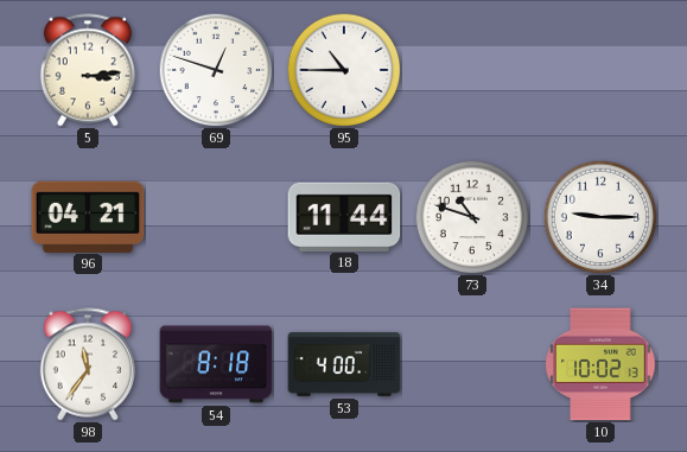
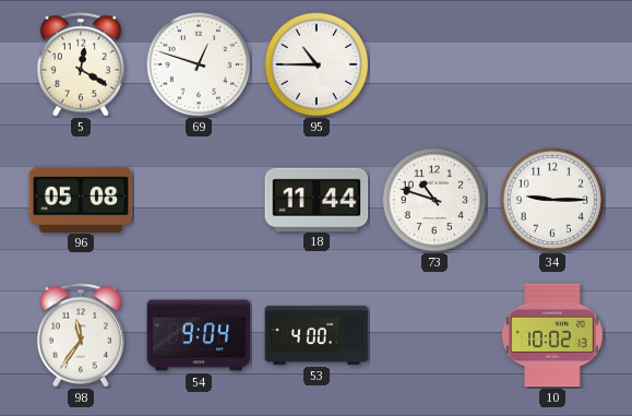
5: 3:14 -> 12:20
96: 04:21 -> 05:08
54: 8:18 -> 9:04
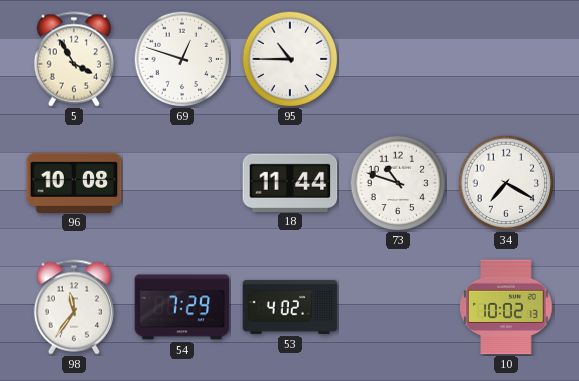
5: 12:20 -> 3:55
96: 05:08 -> 10:08
34: 9:15 -> 7:20
54: 9:04 -> 7:29
53: 4:00 -> 4:02
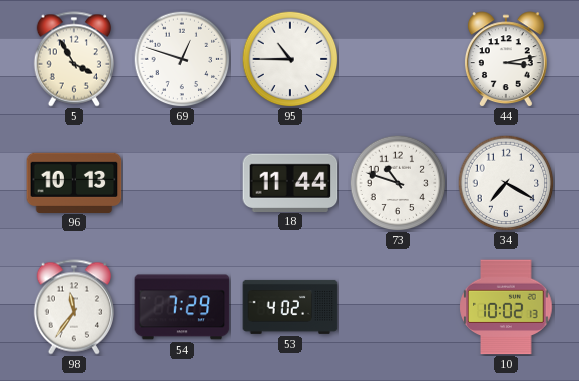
44: none -> 3:13
96: 10:08 -> 10:13
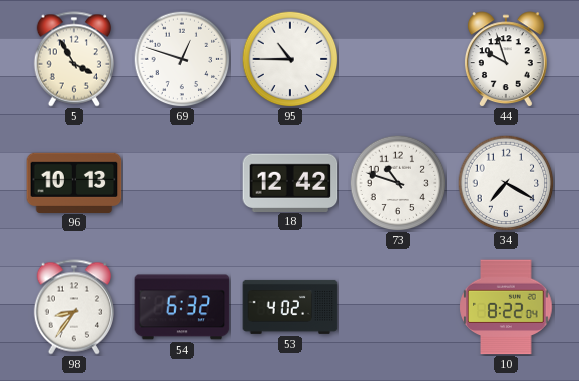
44: 3:13 -> 9:57
18: 11:44 -> 12:42
98: 11:36 -> 8:36
54: 7:29 -> 6:32
10: 10:02 -> 8:22
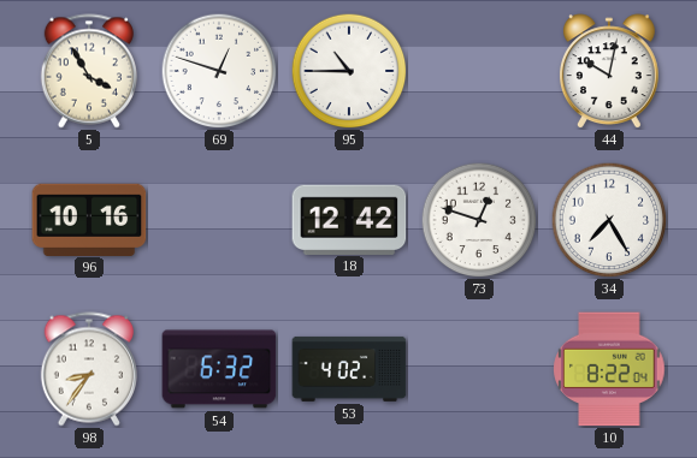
44: 9:57 -> 10:02
96: 10:13 -> 10:16
73: 10:48 -> 12:48
34: 7:20 -> 7:25
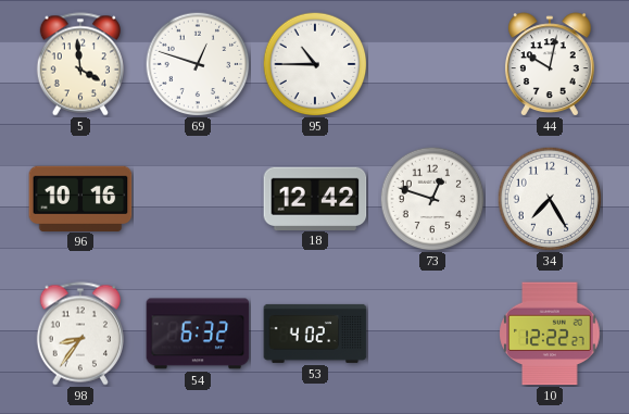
5: 3:55 -> 3:59
10: 8:22 -> 12:22
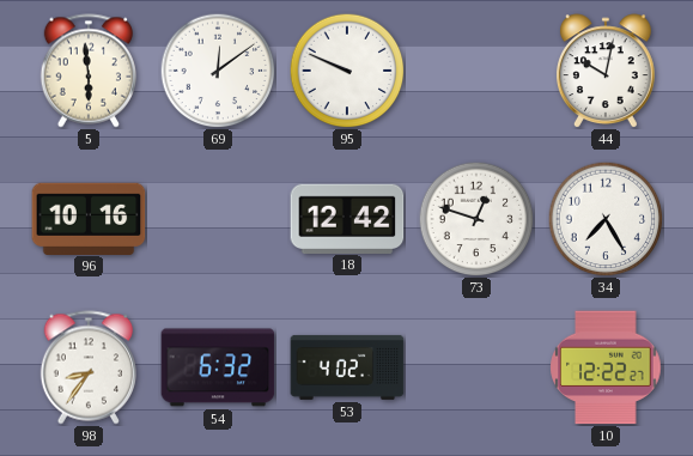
5: 3:59 -> 5:59
69: 12:48 -> 12:09
95: 10:45 -> 9:49
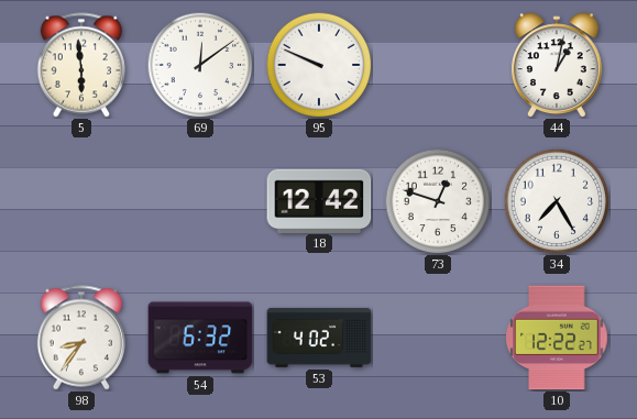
44: 10:02 -> 1:02
96: 10:16 -> none
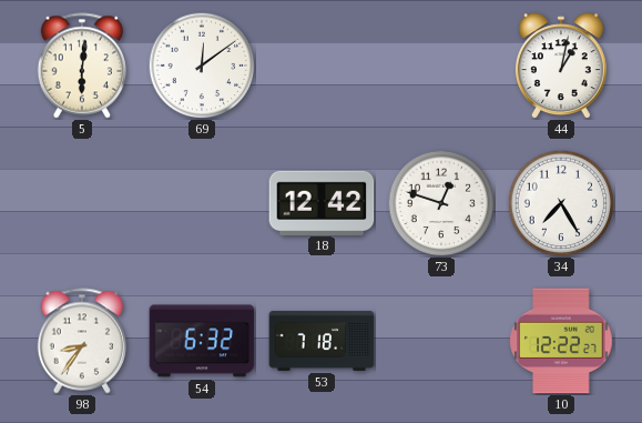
5: 5:59 -> 6:01
95: 9:49 -> none
53: 4:02 -> 7:18
